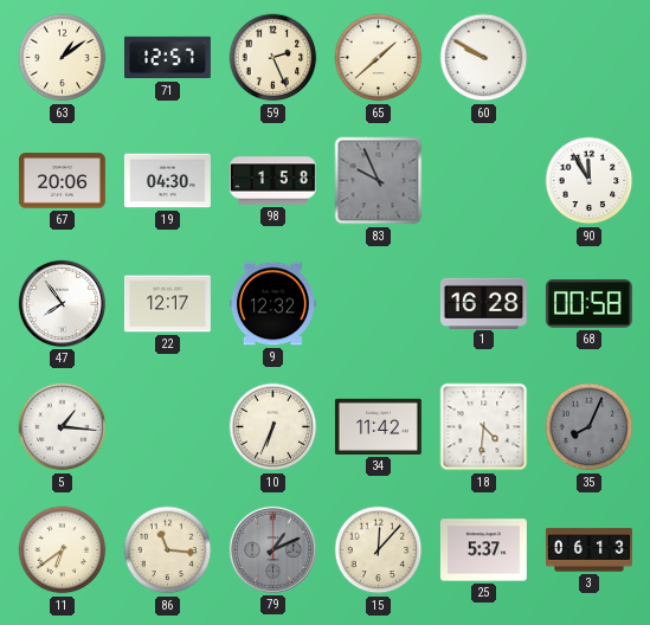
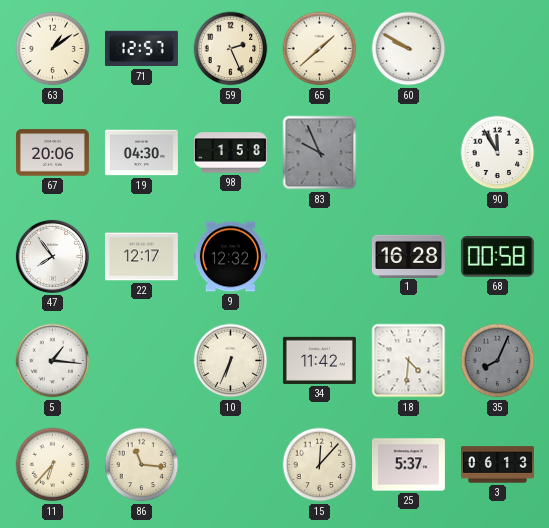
11: 6:39 -> 6:37
79: 1:11 -> none
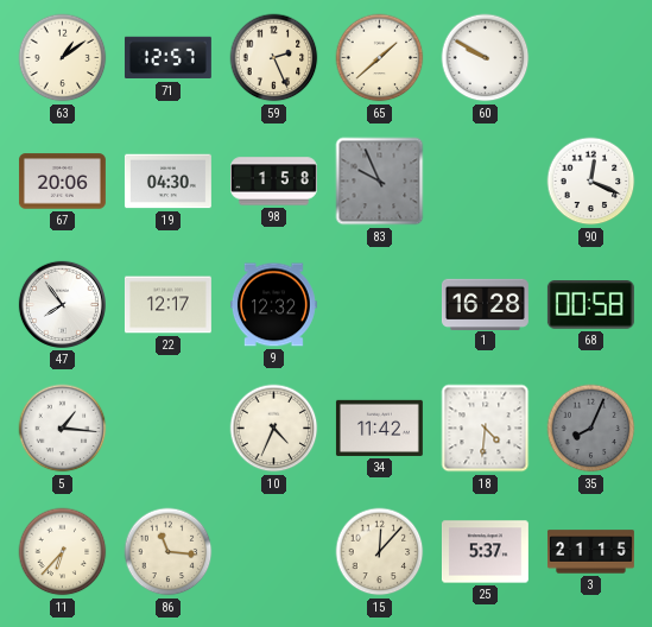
90: 11:55 -> 12:19
10: 6:34 -> 4:34
3: 06:13 -> 21:15
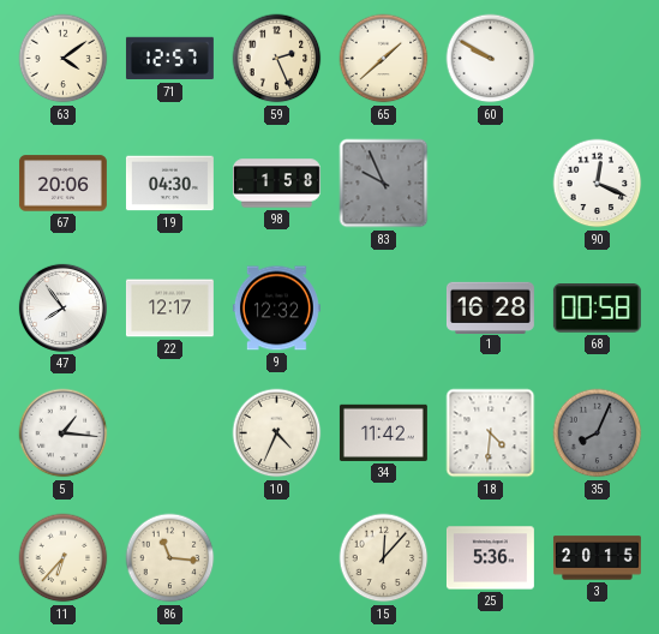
63: 1:09 -> 4:09
25: 5:37 -> 5:36
3: 21:15 -> 20:15
